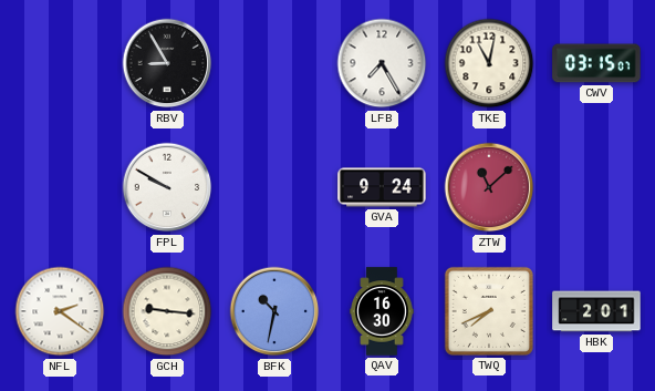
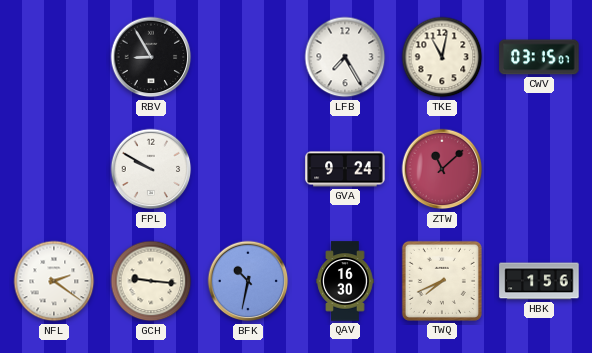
HBK: 2:01 -> 1:56
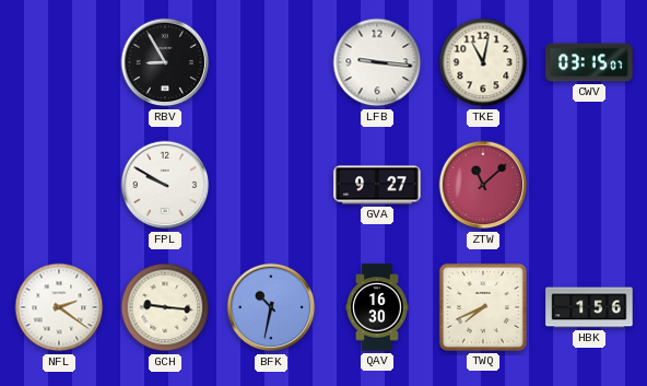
LFB: 7:25 -> 9:16
GVA: 9:24 -> 9:27
